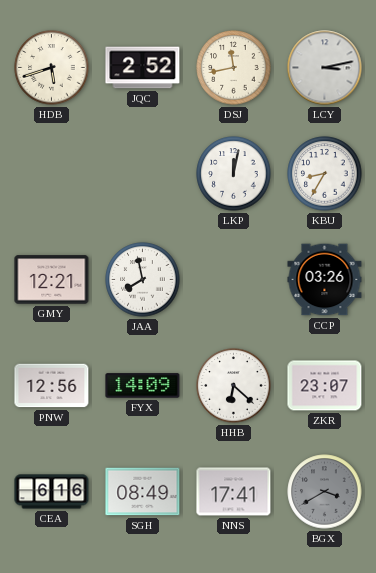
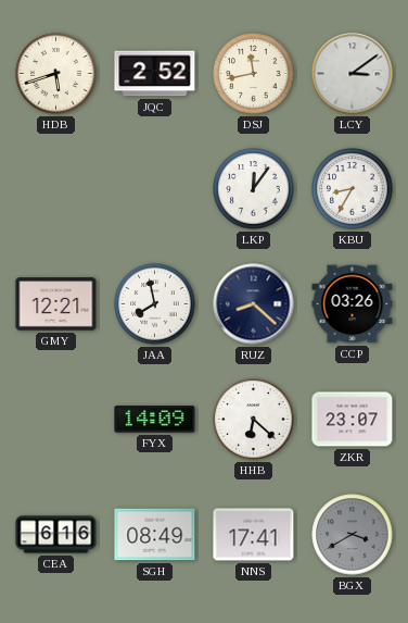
LCY: 3:13 -> 3:09
LKP: 12:02 -> 12:06
RUZ: none -> 8:22
PNW: 12:56 -> none
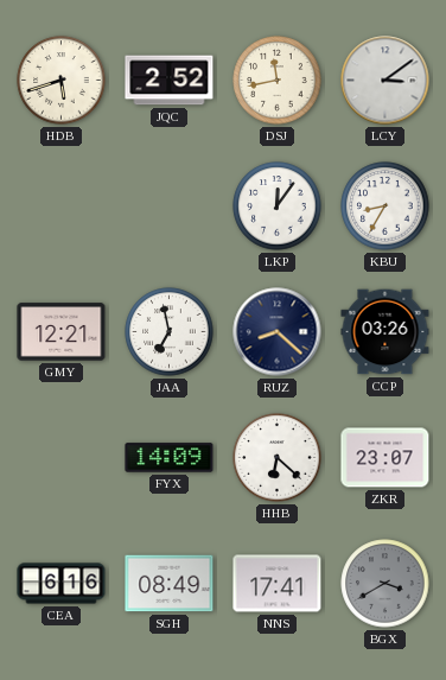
JAA: 7:58 -> 6:58
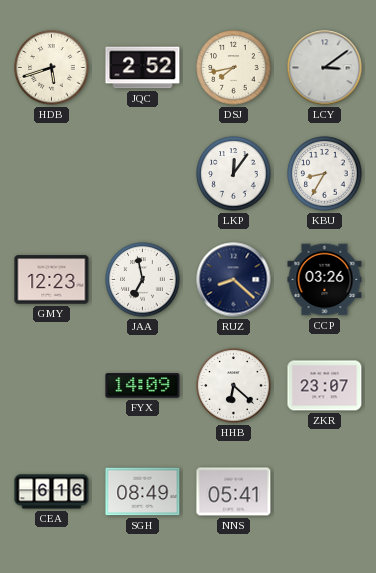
DSJ: 11:43 -> 7:43
GMY: 12:21 -> 12:23
NNS: 17:41 -> 05:41
BGX: 3:40 -> none
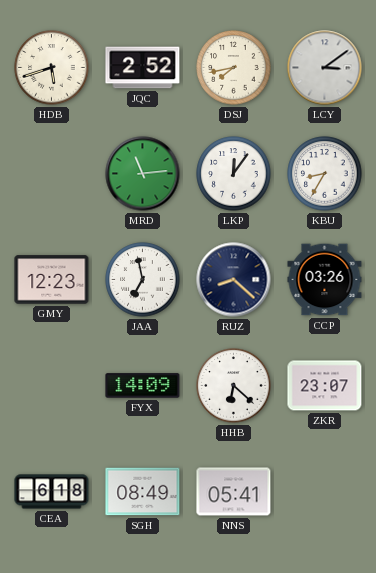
MRD: none -> 11:14
CEA: 6:16 -> 6:18
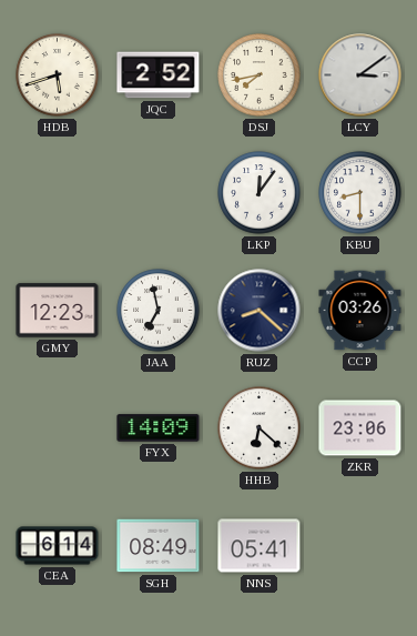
MRD: 11:14 -> none
KBU: 8:35 -> 8:30
ZKR: 23:07 -> 23:06
CEA: 6:18 -> 6:14
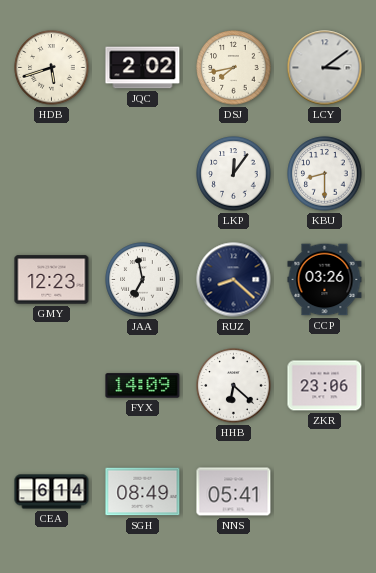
JQC: 2:52 -> 2:02
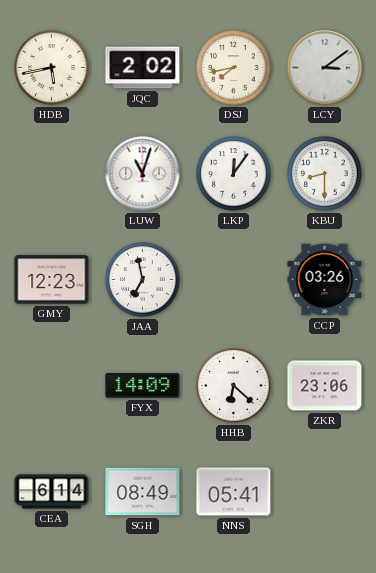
HDB: 5:42 -> 5:43
LUW: none -> 11:03
RUZ: 8:22 -> none
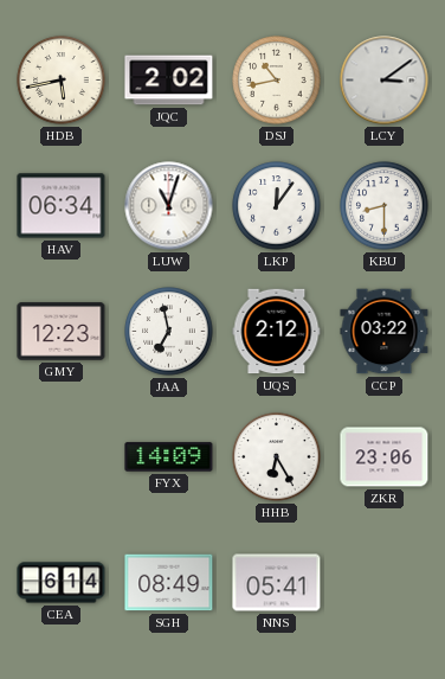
DSJ: 7:43 -> 10:43
HAV: none -> 06:34
UQS: none -> 2:12
CCP: 03:26 -> 03:22
HHB: 6:22 -> 6:25
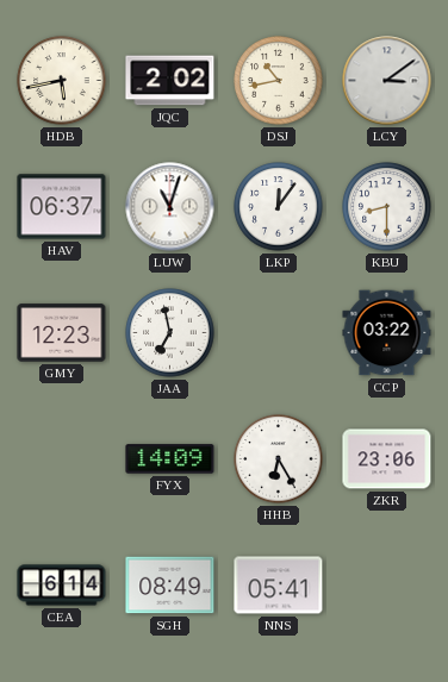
HAV: 06:34 -> 06:37
UQS: 2:12 -> none
